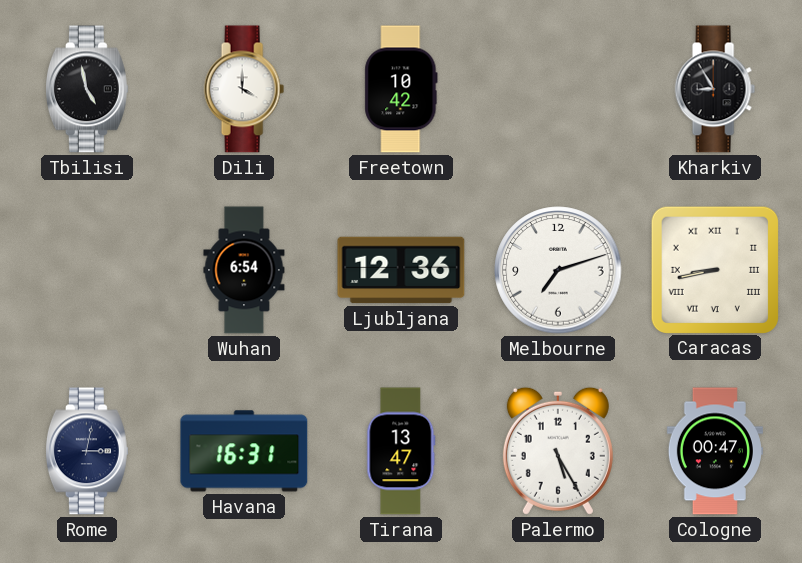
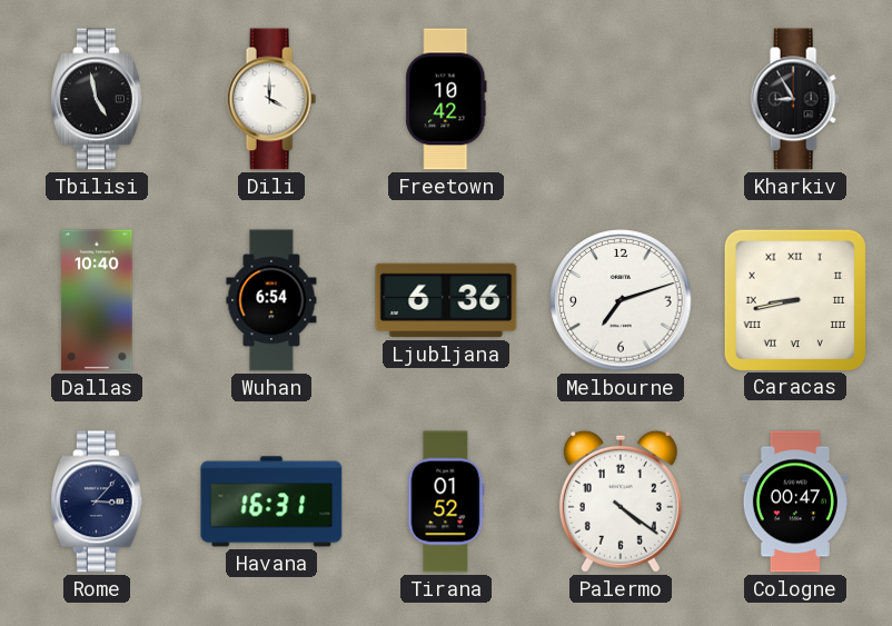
Dallas: none -> 10:40
Ljubljana: 12:36 -> 6:36
Rome: 3:02 -> 3:07
Tirana: 13:47 -> 01:52
Palermo: 5:25 -> 4:21
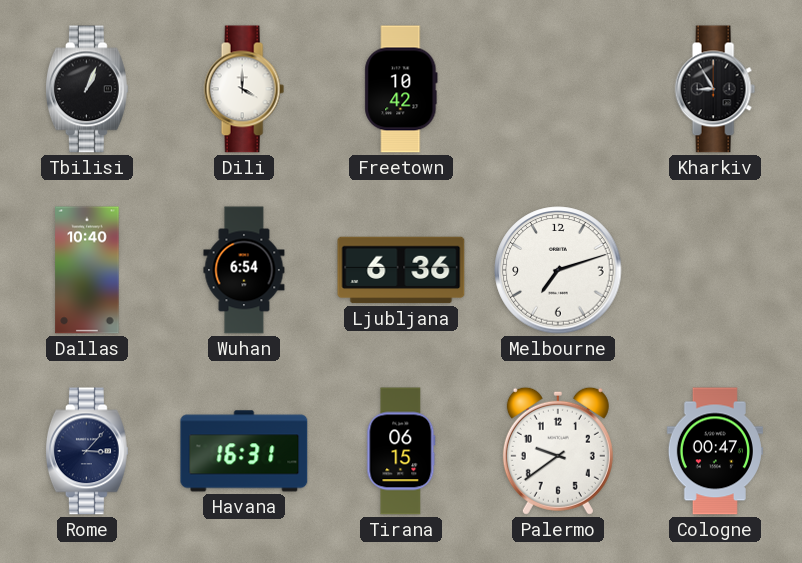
Tbilisi: 4:58 -> 1:04
Caracas: 8:43 -> none
Tirana: 01:52 -> 06:15
Palermo: 4:21 -> 9:39
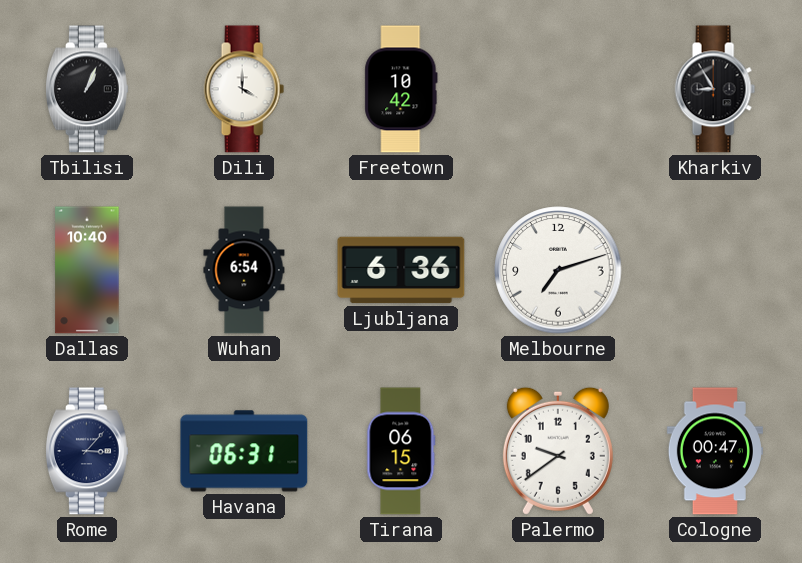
Havana: 16:31 -> 06:31
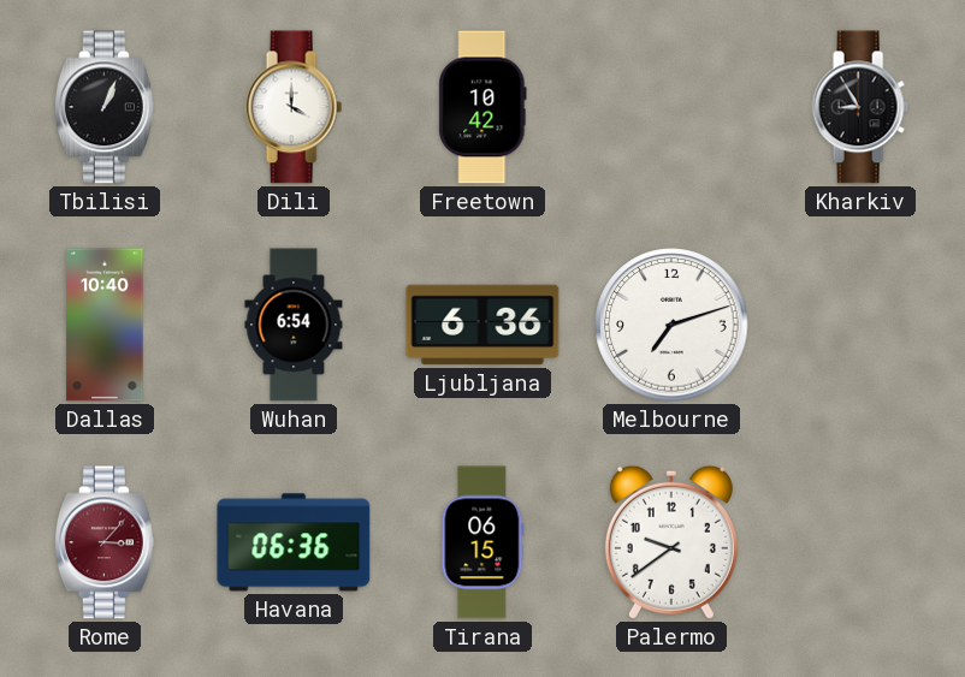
Rome dial: navy -> burgundy
Havana: 06:31 -> 06:36
Cologne: 00:47 -> none
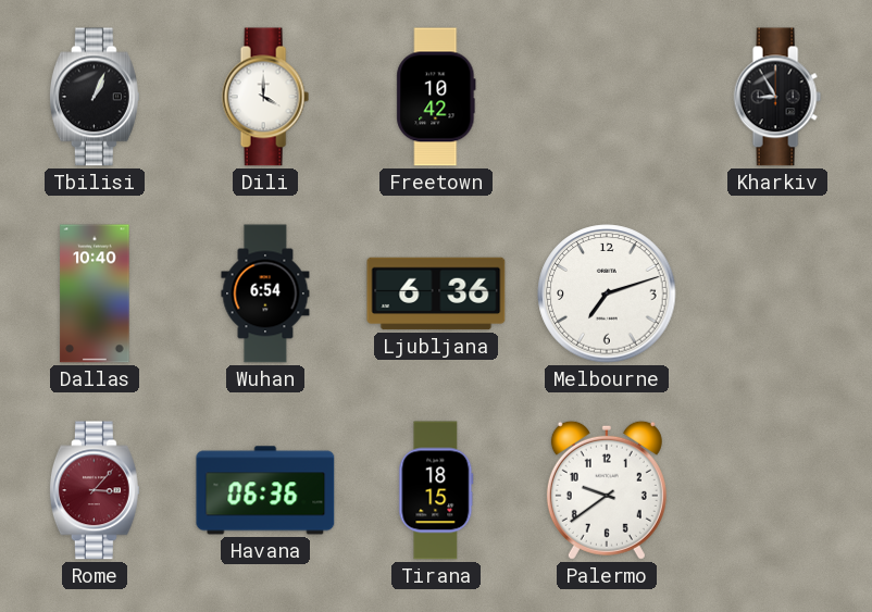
Tirana: 06:15 -> 18:15
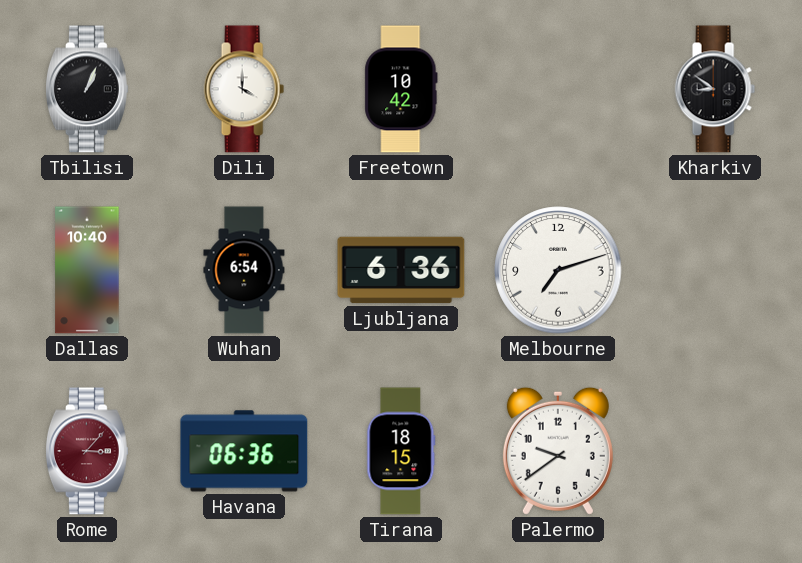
Kharkiv: 8:55 -> 8:51
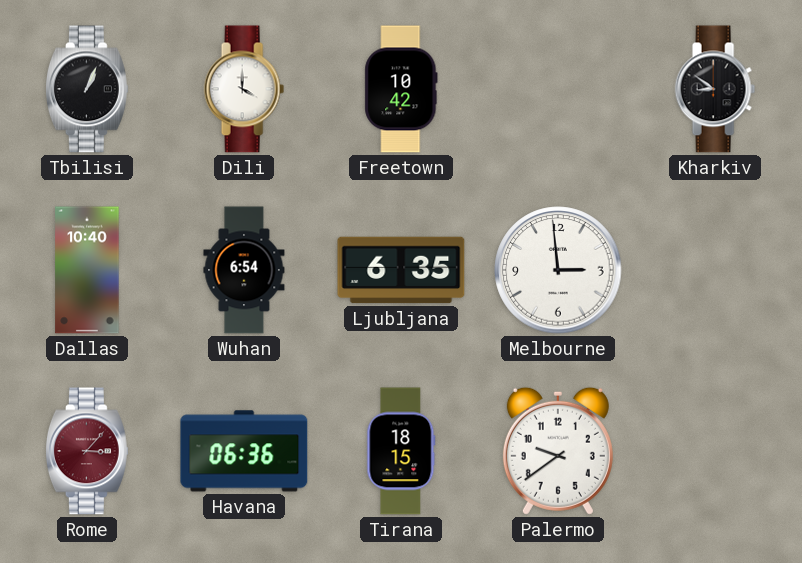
Ljubljana: 6:36 -> 6:35
Melbourne: 7:12 -> 2:59
